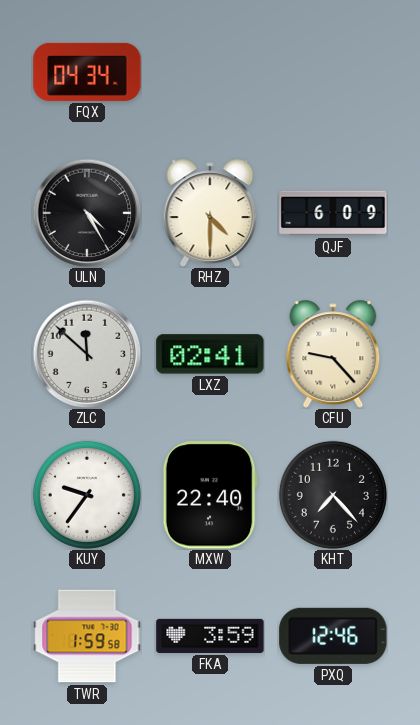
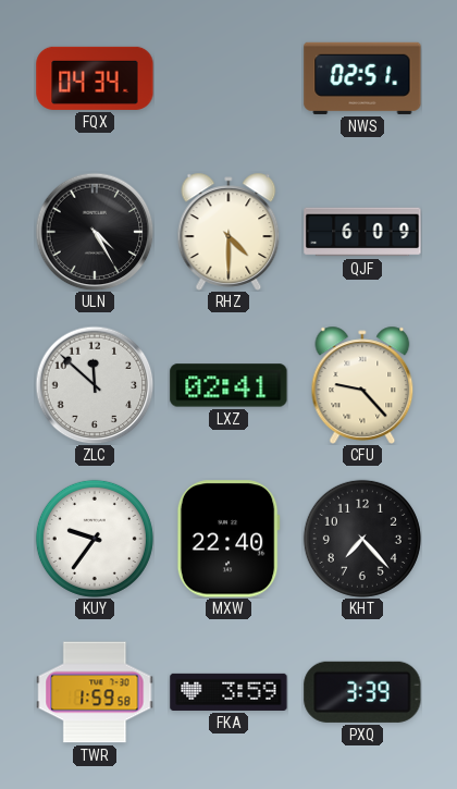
NWS: none -> 02:51
PXQ: 12:46 -> 3:39
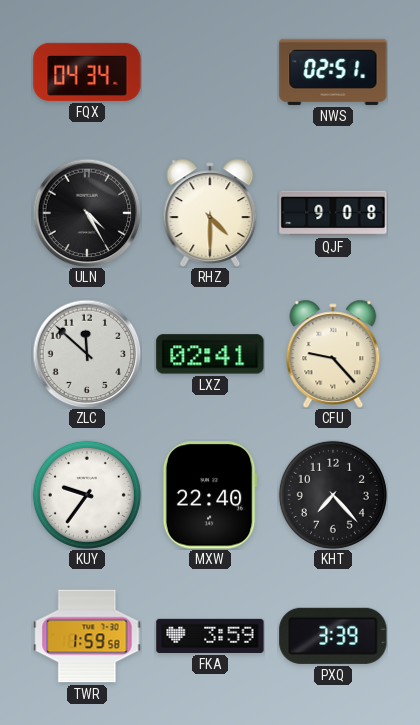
QJF: 6:09 -> 9:08
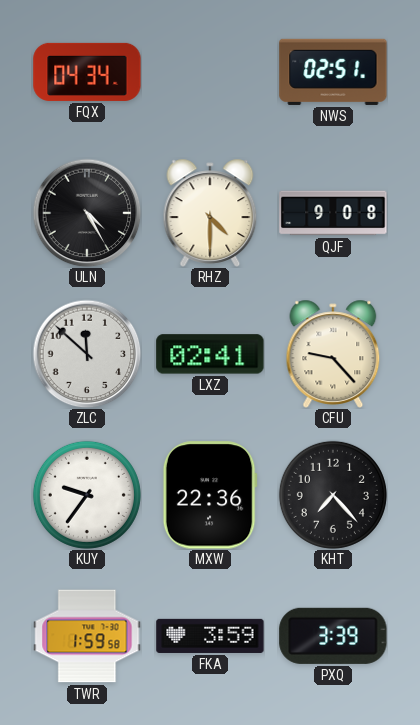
MXW: 22:40 -> 22:36
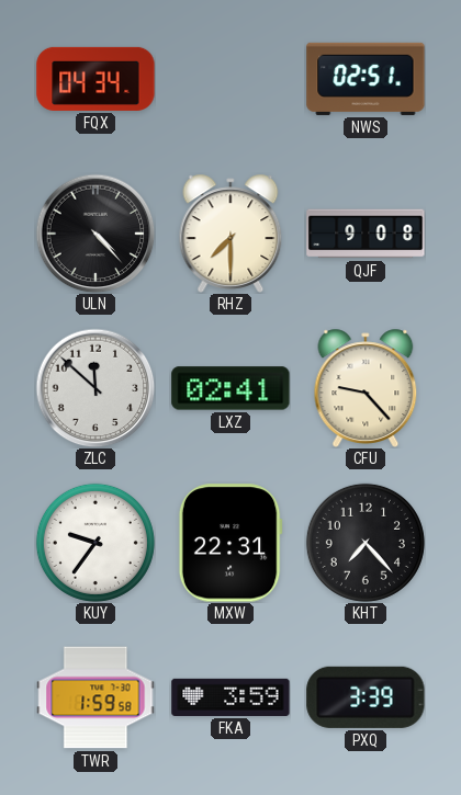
ULN: 4:25 -> 4:23
RHZ: 4:30 -> 7:30
MXW: 22:36 -> 22:31
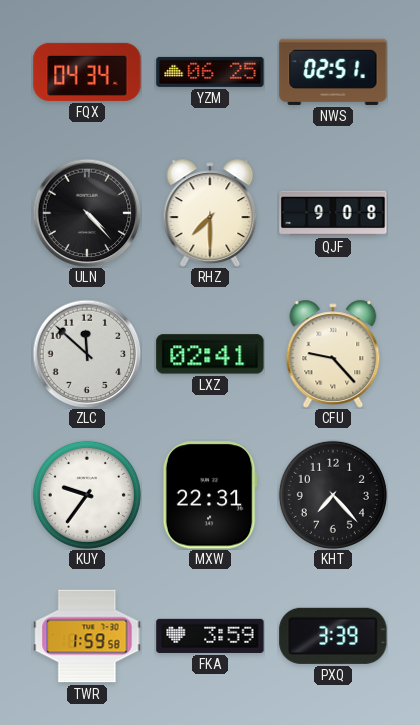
YZM: none -> 06:25
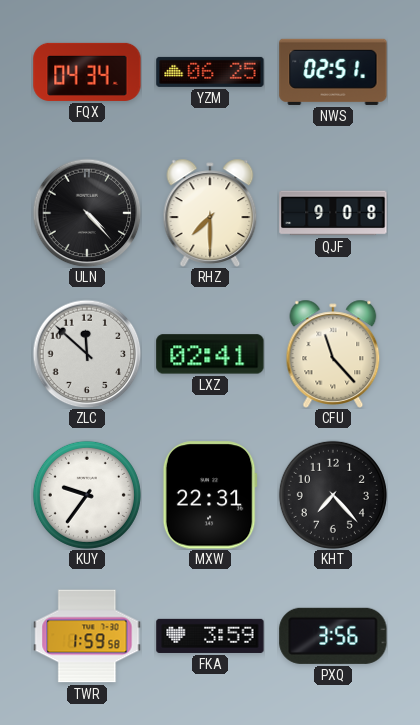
CFU: 9:23 -> 11:23
PXQ: 3:39 -> 3:56
